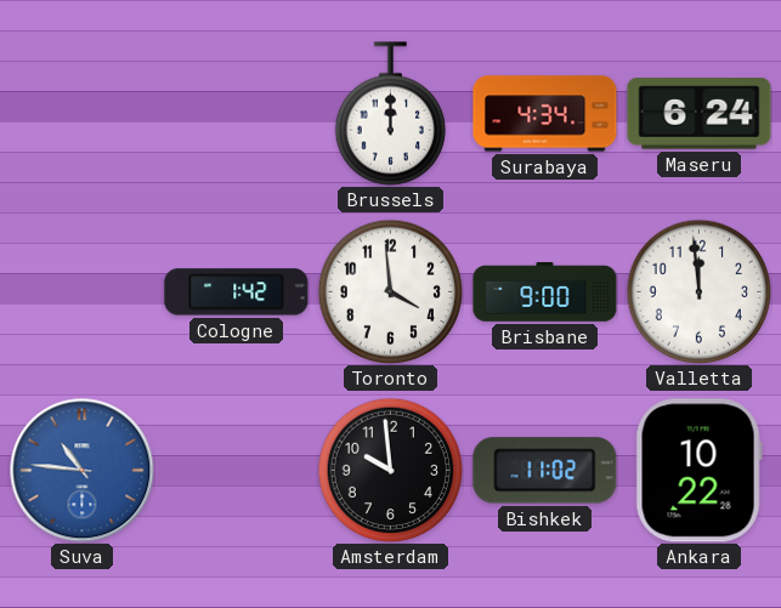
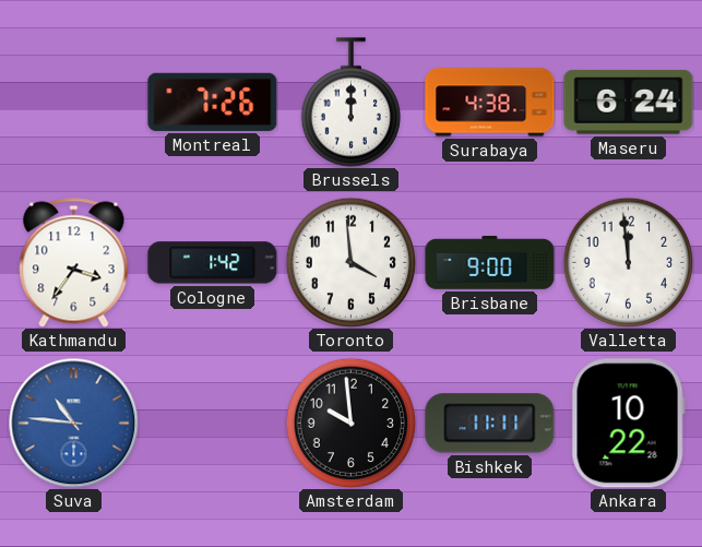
Montreal: none -> 7:26
Surabaya: 4:34 -> 4:38
Kathmandu: none -> 3:36
Bishkek: 11:02 -> 11:11
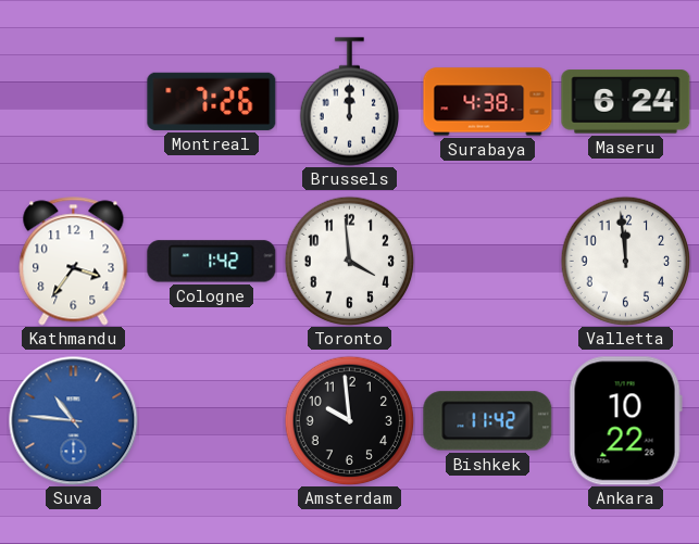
Brisbane: 9:00 -> none
Bishkek: 11:11 -> 11:42
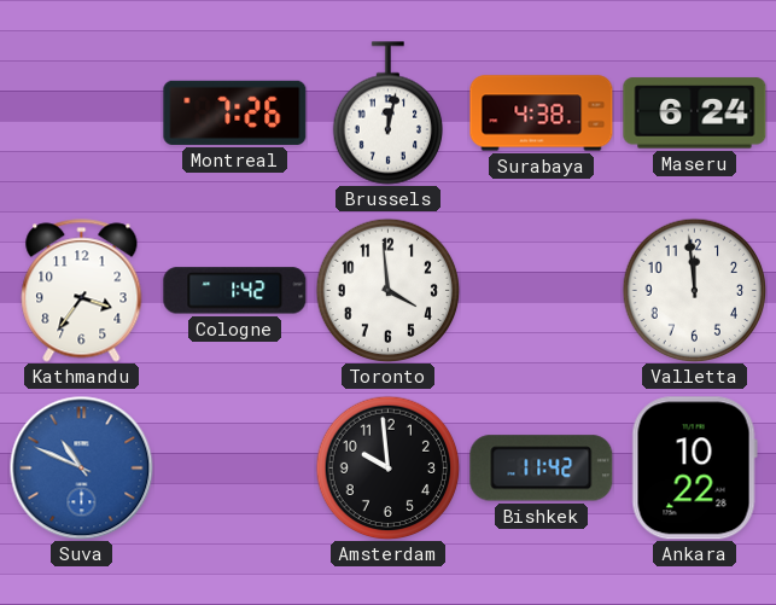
Brussels: 12:00 -> 12:02
Suva: 10:46 -> 10:49
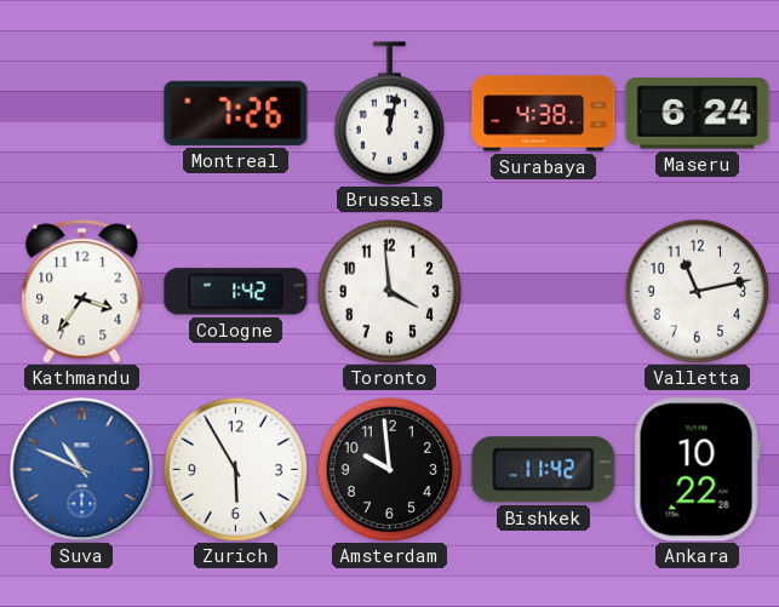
Valletta: 11:59 -> 11:13
Zurich: none -> 5:55
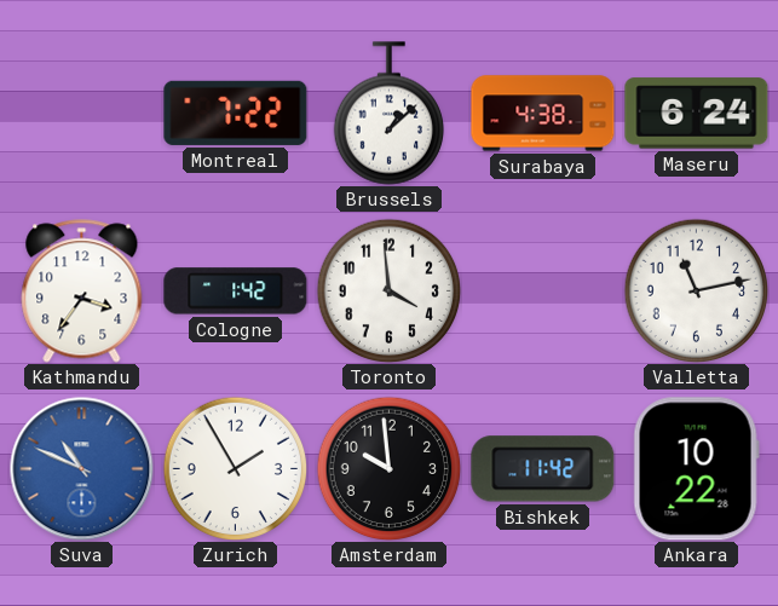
Montreal: 7:26 -> 7:22
Brussels: 12:02 -> 1:08
Zurich: 5:55 -> 1:55
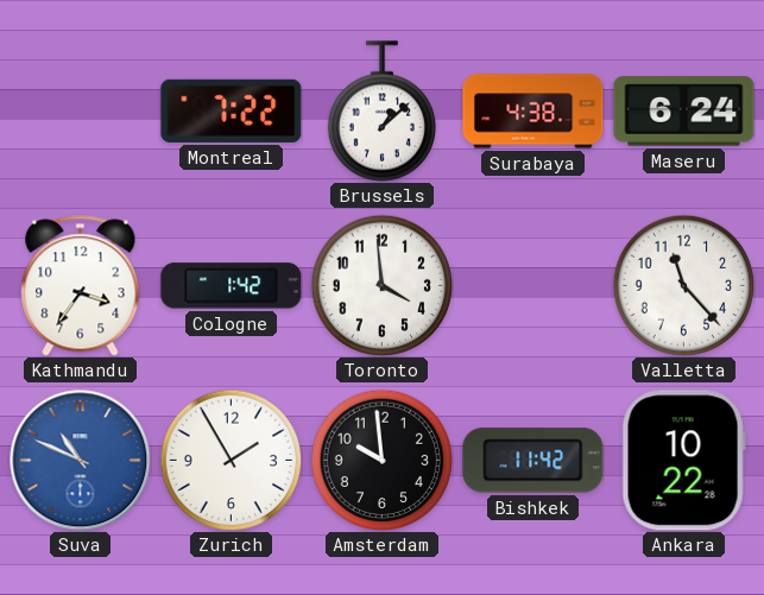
Valletta: 11:13 -> 11:23
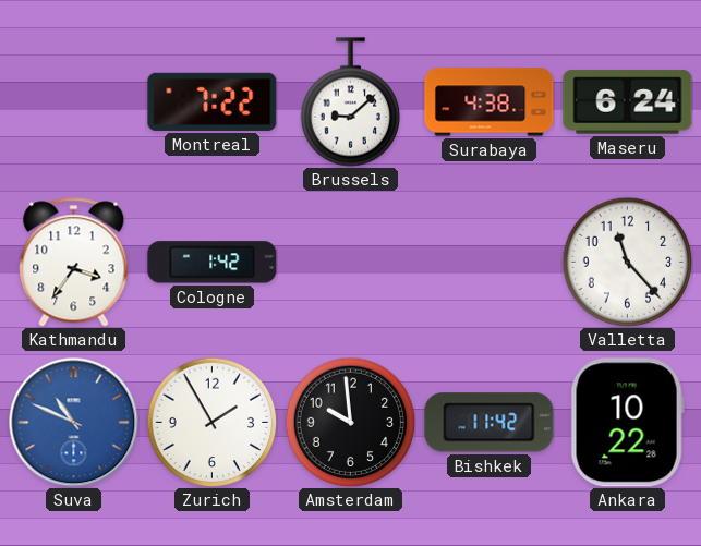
Brussels: 1:08 -> 9:08
Toronto: 3:59 -> none
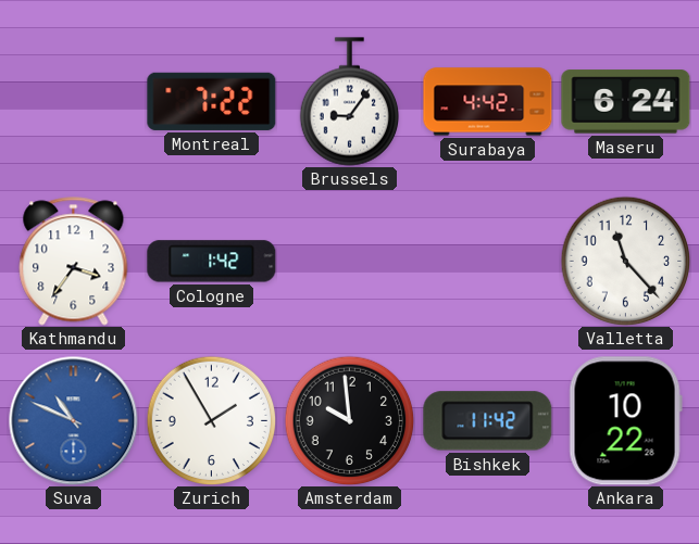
Brussels: 9:08 -> 9:06
Surabaya: 4:38 -> 4:42
